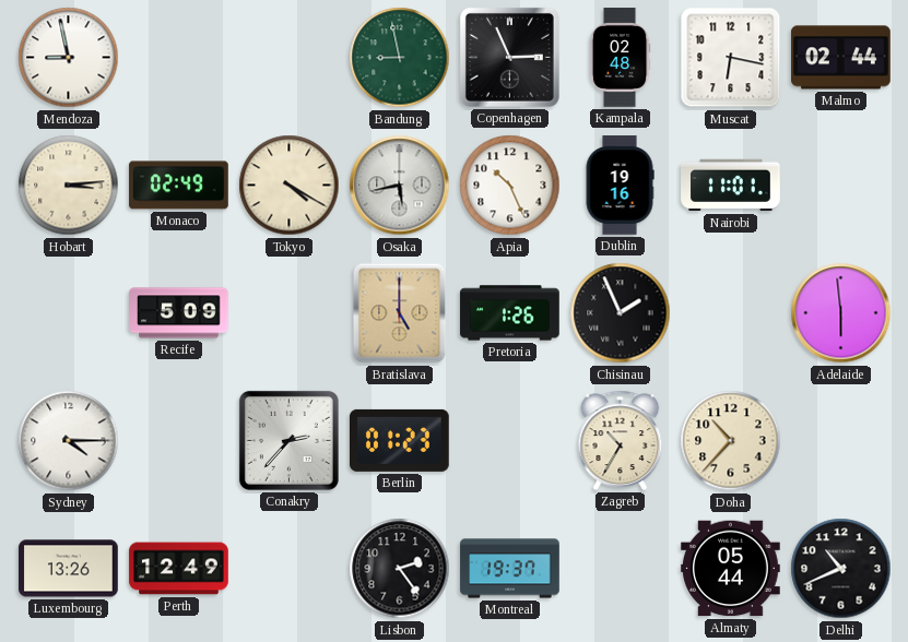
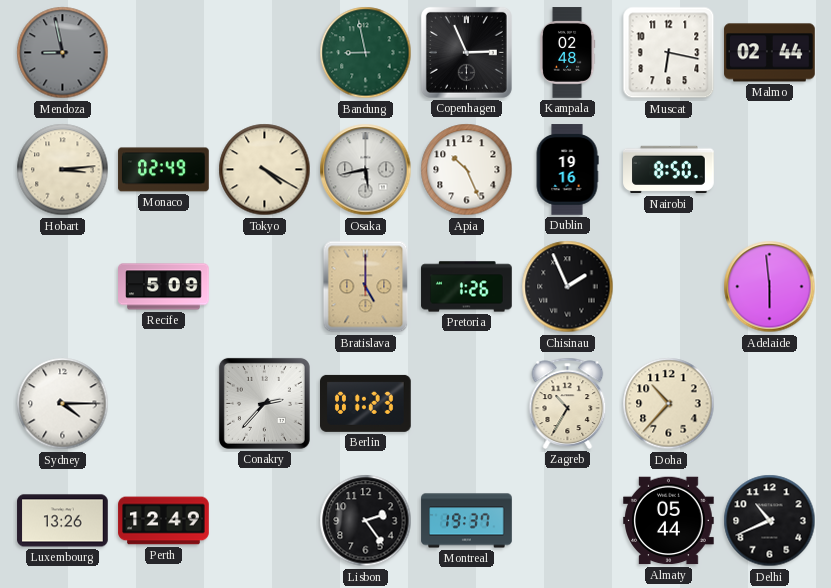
Mendoza dial: white -> grey
Nairobi: 11:01 -> 8:50
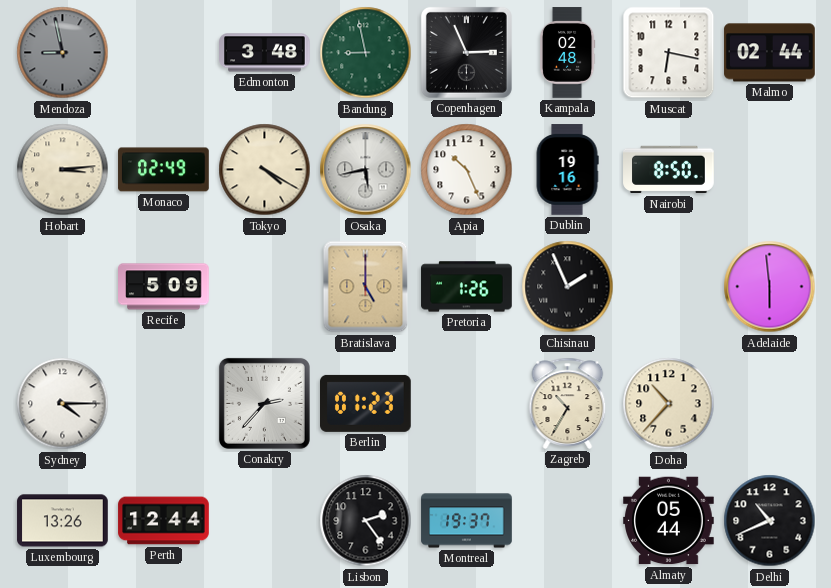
Edmonton: none -> 3:48
Perth: 12:49 -> 12:44
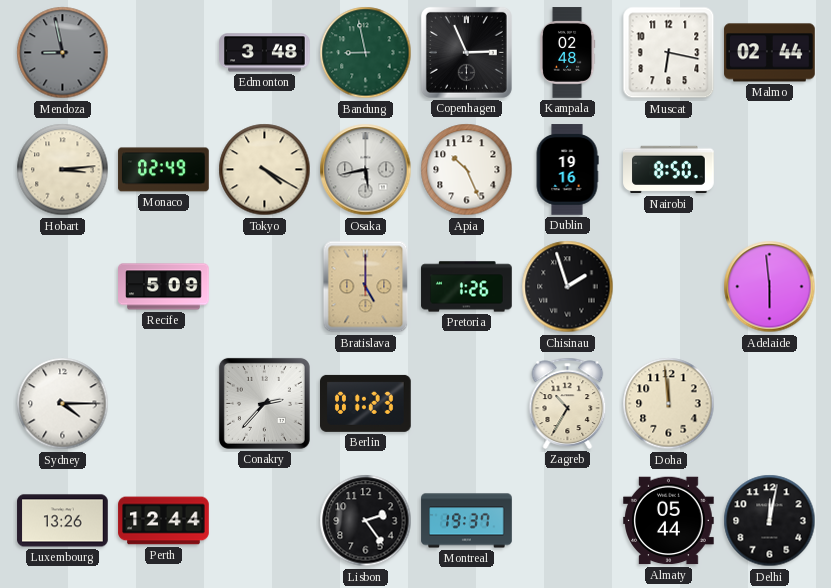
Chisinau: 1:56 -> 1:57
Doha: 10:37 -> 11:59
Delhi: 10:41 -> 12:02
